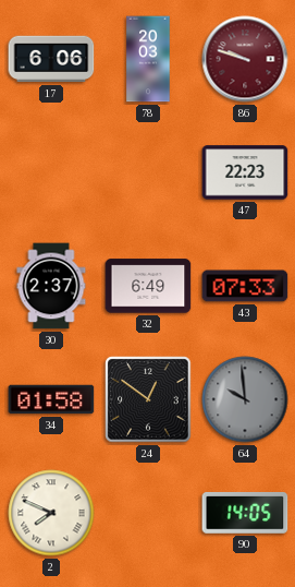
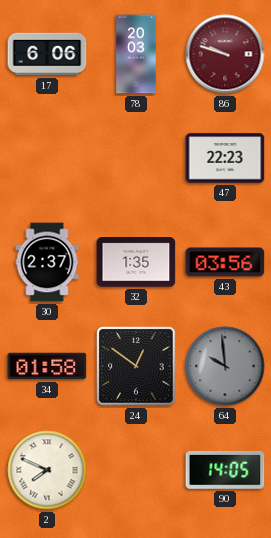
32: 6:49 -> 1:35
43: 07:33 -> 03:56
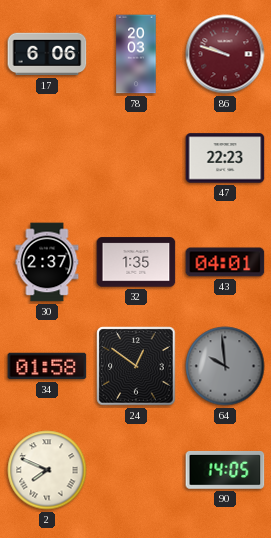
43: 03:56 -> 04:01
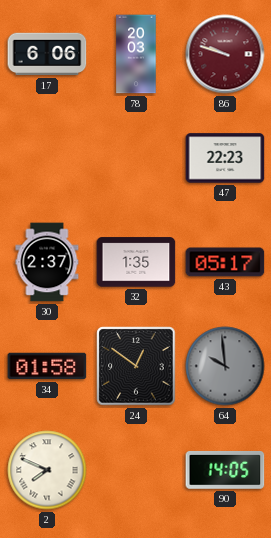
43: 04:01 -> 05:17
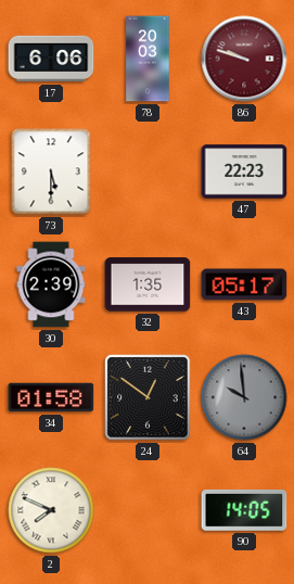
73: none -> 5:30
30: 2:37 -> 2:39
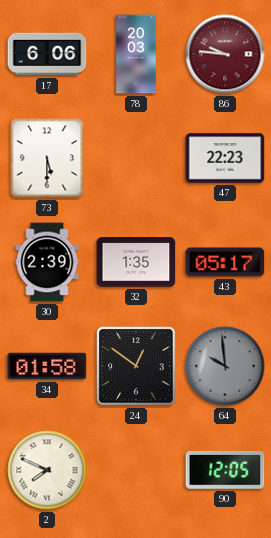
86: 9:48 -> 9:46
90: 14:05 -> 12:05
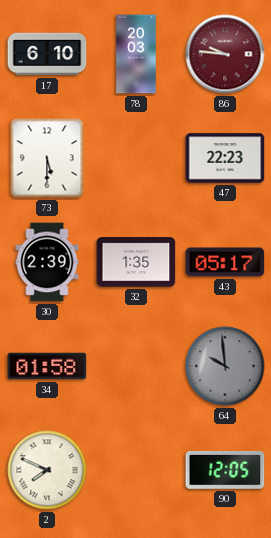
17: 6:06 -> 6:10
24: 12:51 -> none
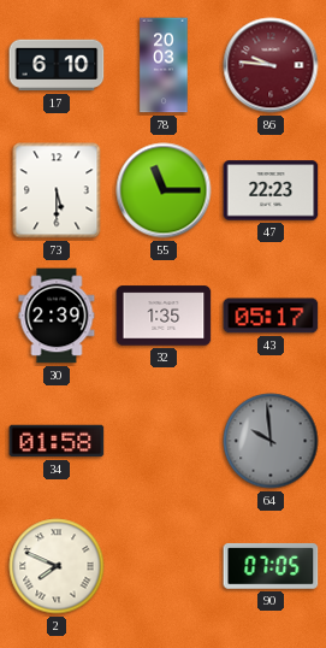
55: none -> 11:15
90: 12:05 -> 07:05
